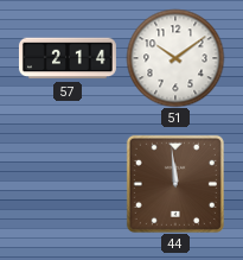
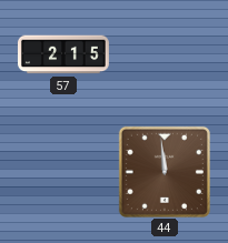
57: 2:14 -> 2:15
51: 10:09 -> none
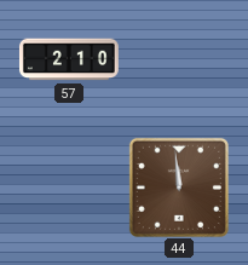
57: 2:15 -> 2:10
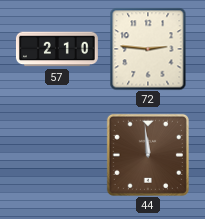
72: none -> 2:46
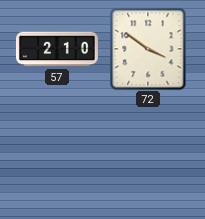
72: 2:46 -> 3:51
44: 11:59 -> none
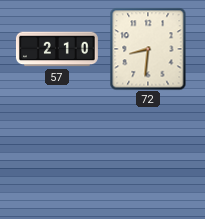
72: 3:51 -> 8:31
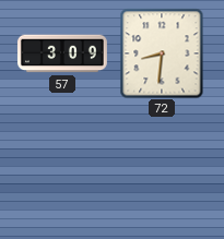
57: 2:10 -> 3:09
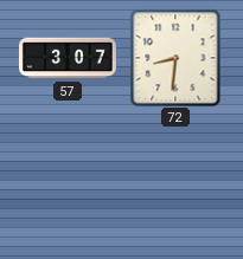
57: 3:09 -> 3:07
